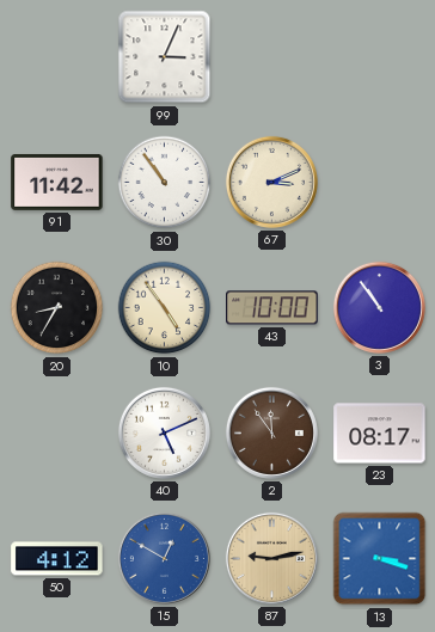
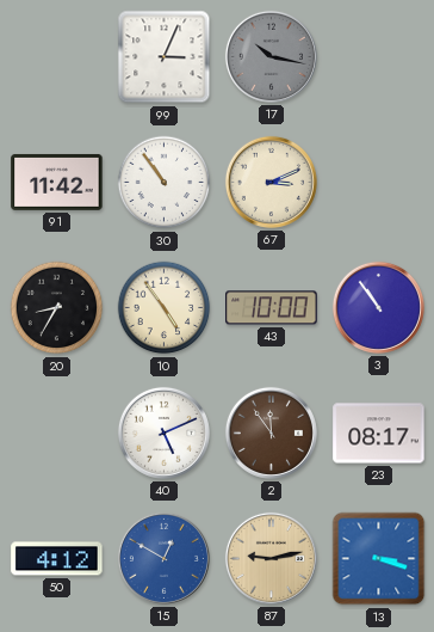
17: none -> 10:17
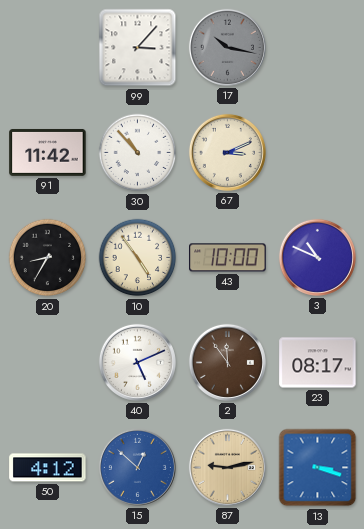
99: 3:04 -> 3:07
30: 10:54 -> 10:53
3: 10:54 -> 10:49
15: 12:50 -> 12:52
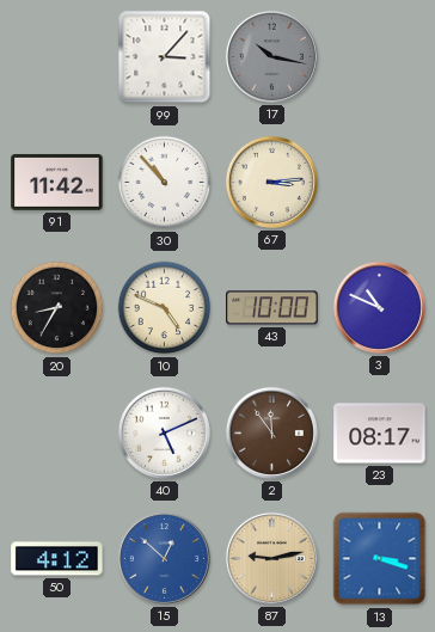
67: 3:11 -> 3:14
10: 4:54 -> 4:49
